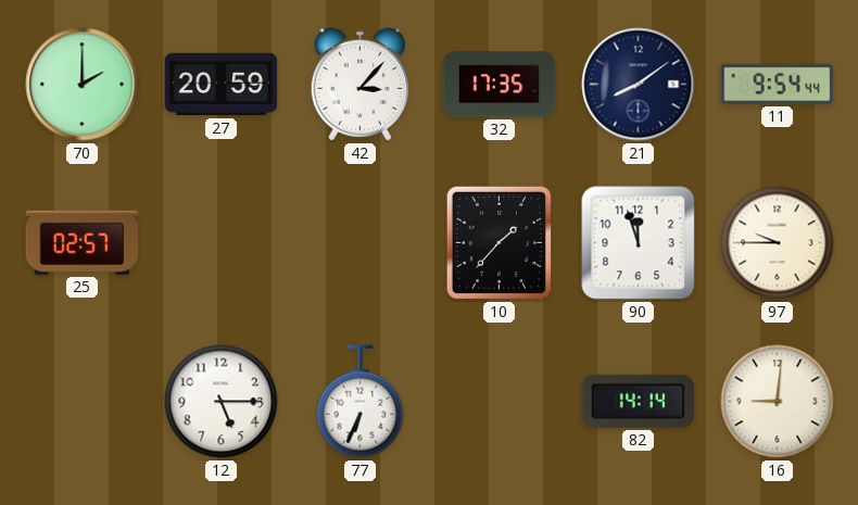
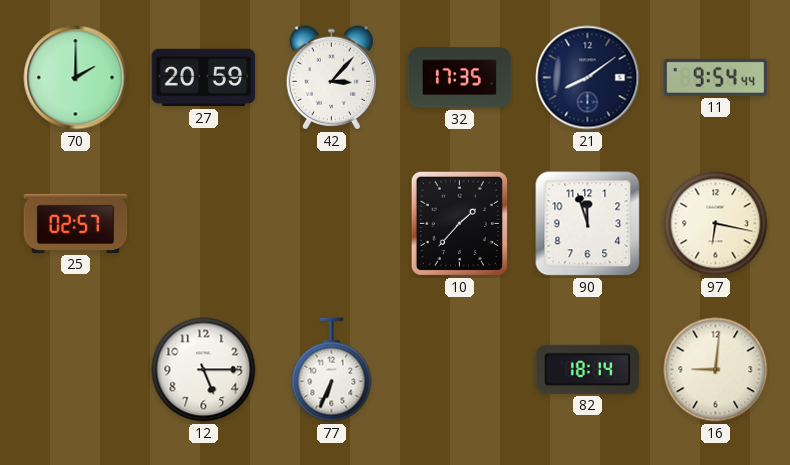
97: 9:45 -> 6:17
82: 14:14 -> 18:14
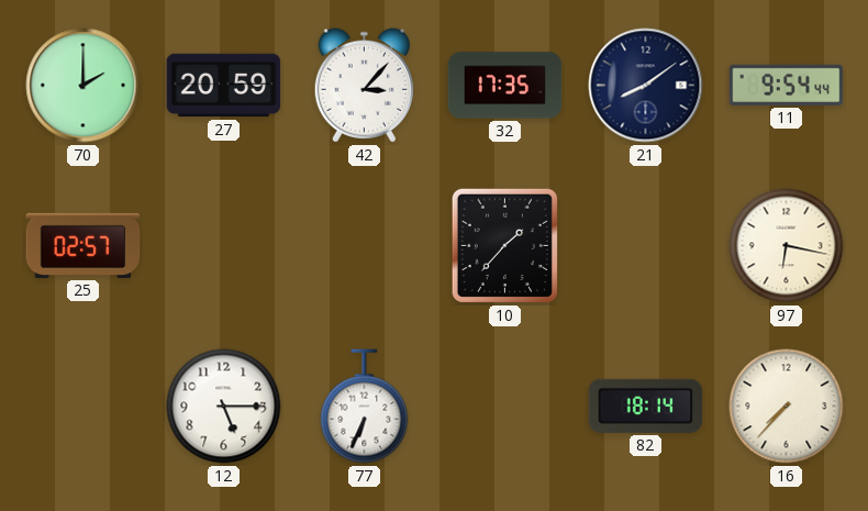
90: 11:57 -> none
16: 9:01 -> 7:37
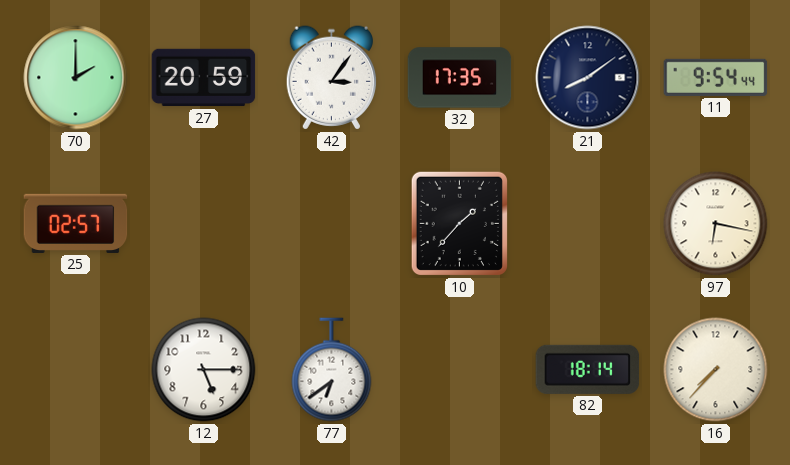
42: 3:07 -> 3:06
77: 6:34 -> 6:39
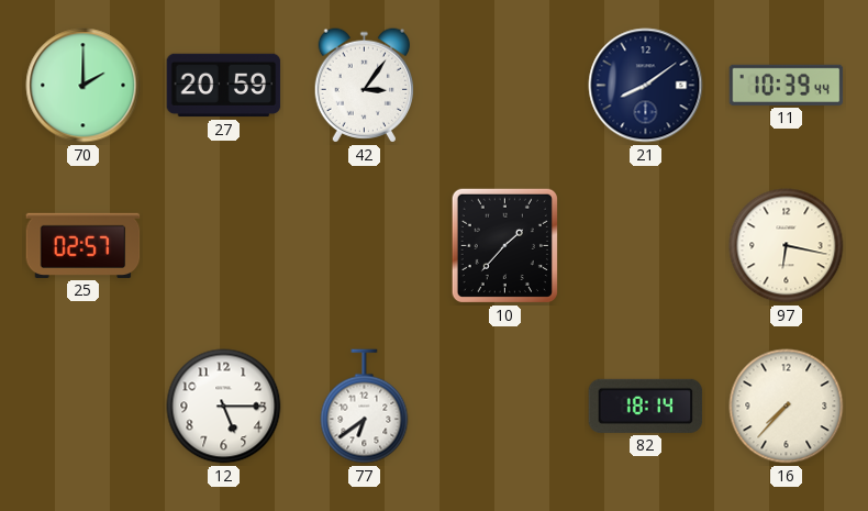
32: 17:35 -> none
11: 9:54 -> 10:39
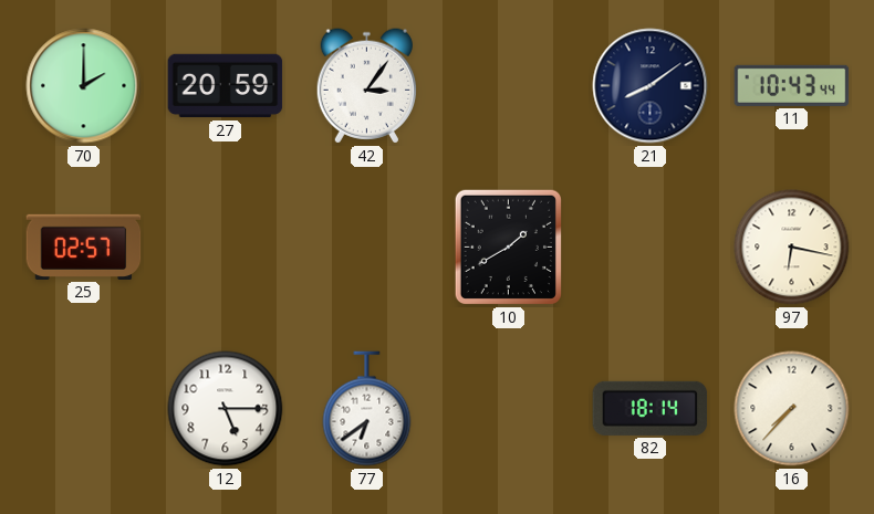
11: 10:39 -> 10:43
10: 1:37 -> 1:40
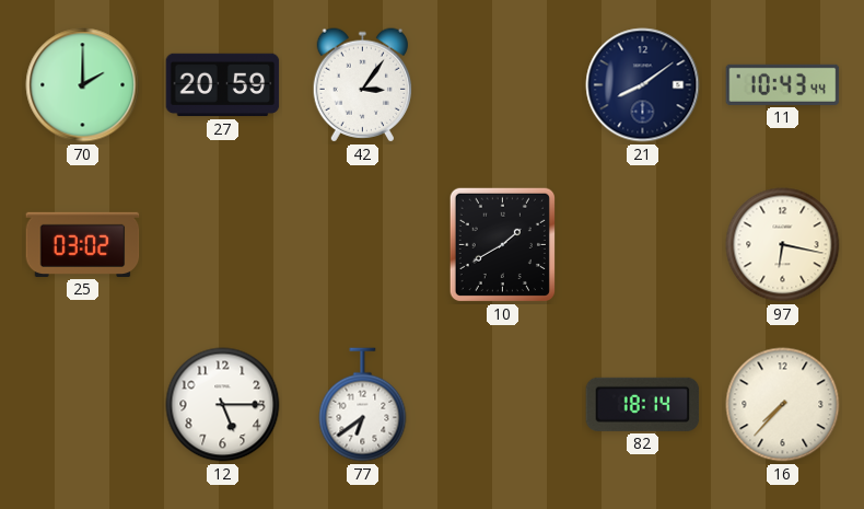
25: 02:57 -> 03:02
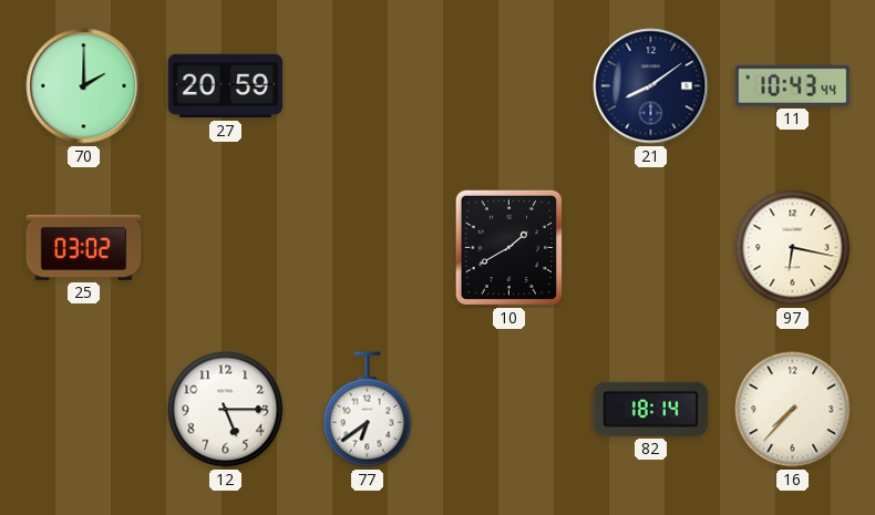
42: 3:06 -> none
